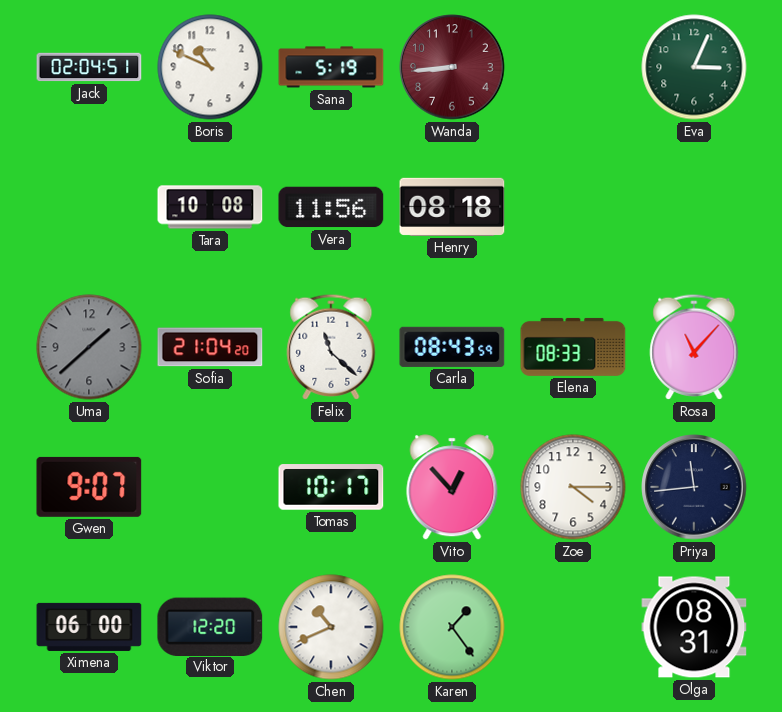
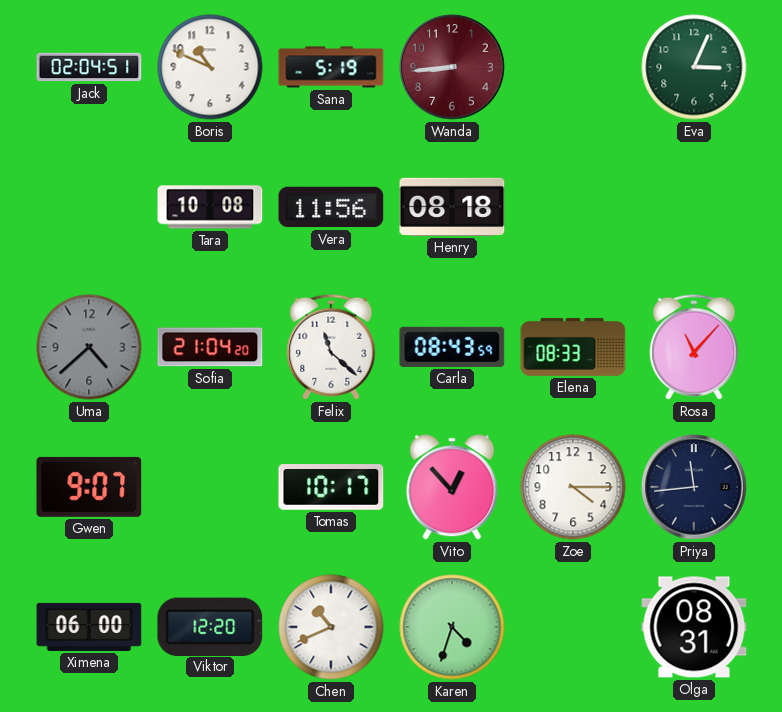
Uma: 1:38 -> 4:38
Karen: 1:24 -> 4:33
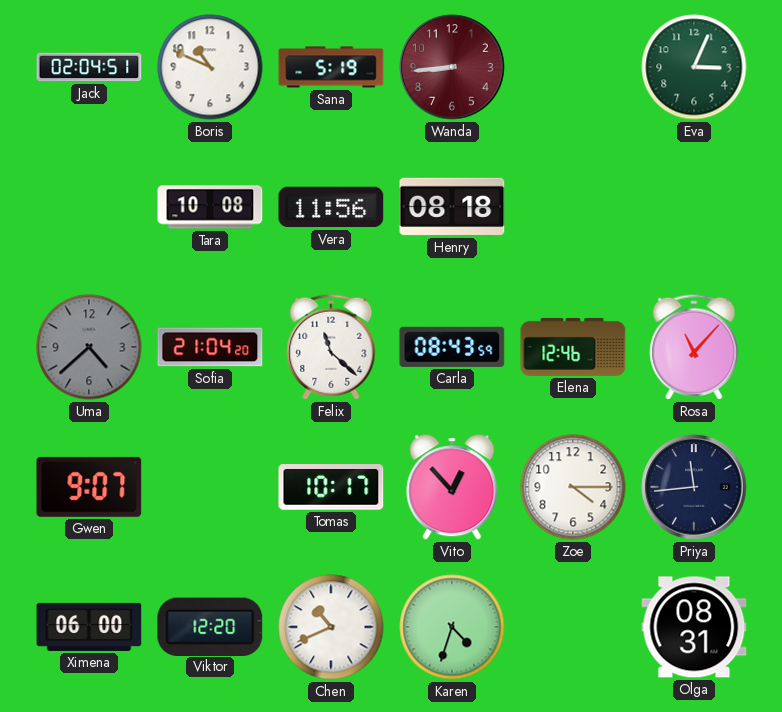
Elena: 08:33 -> 12:46
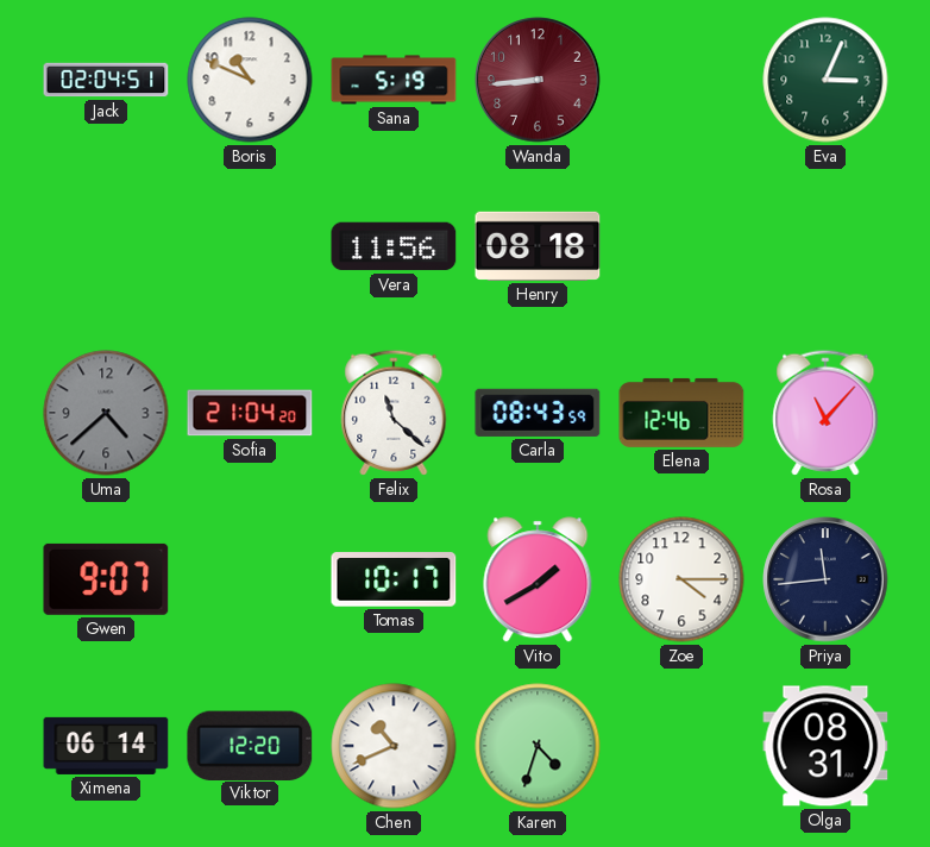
Tara: 10:08 -> none
Vito: 12:53 -> 1:40
Ximena: 06:00 -> 06:14
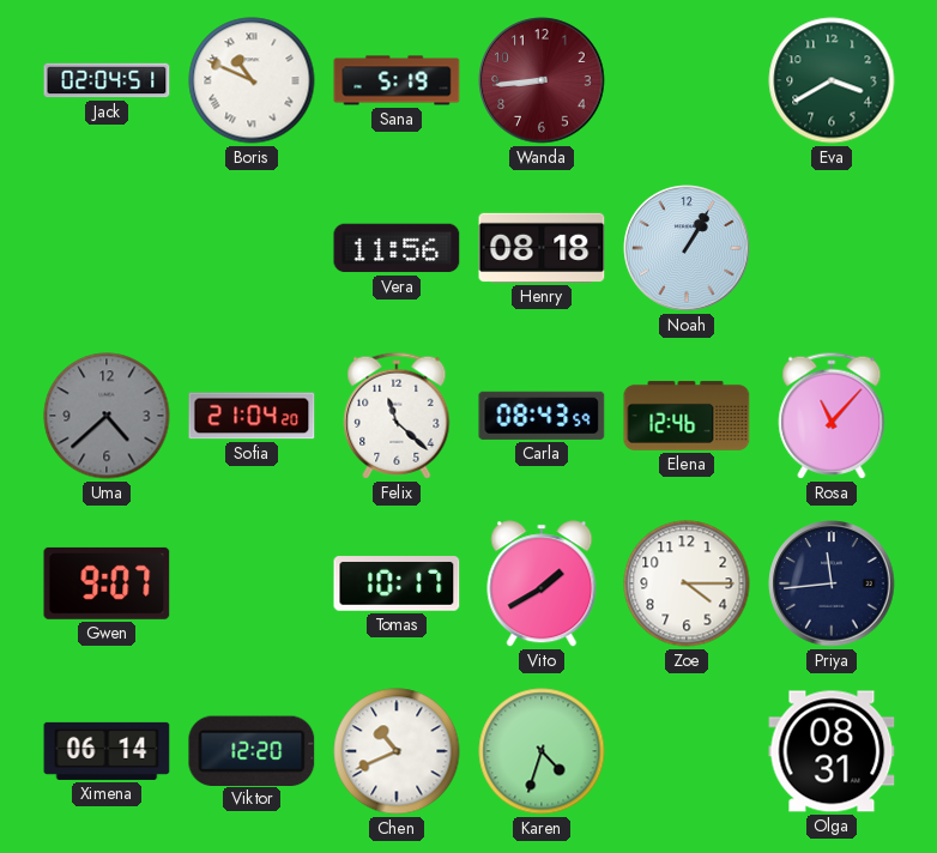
Boris numerals: Arabic -> Roman
Eva: 3:04 -> 3:40
Noah: none -> 1:05
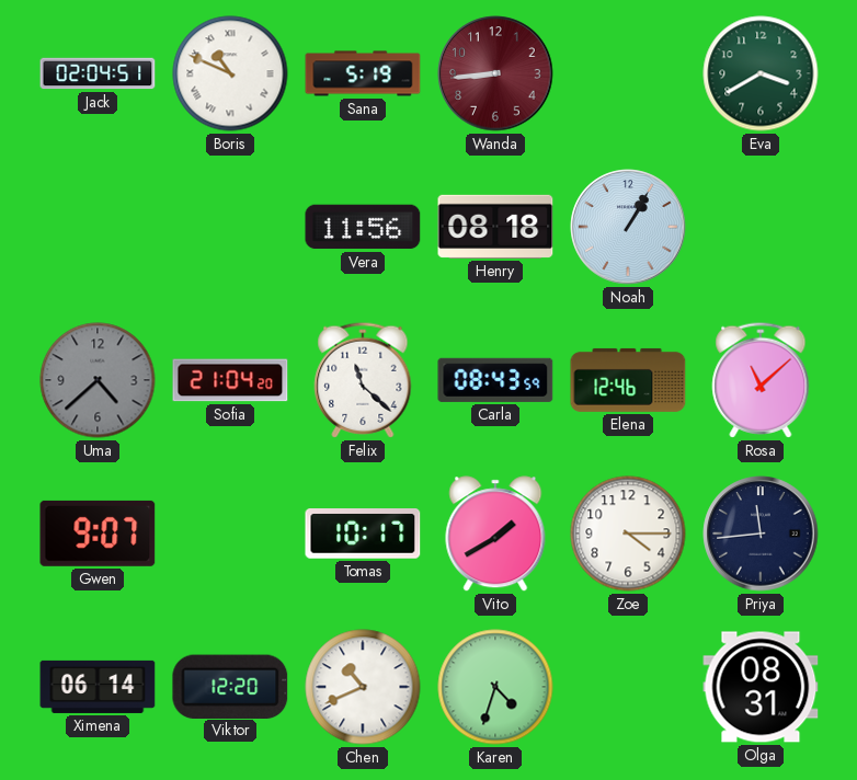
Rosa: 11:07 -> 11:08
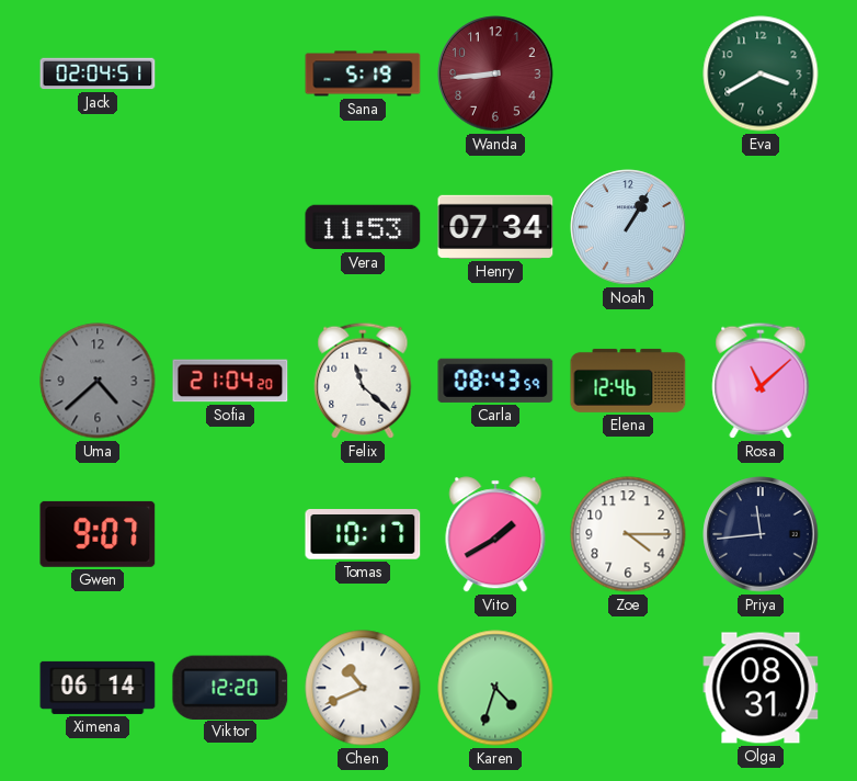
Boris: 10:49 -> none
Vera: 11:56 -> 11:53
Henry: 08:18 -> 07:34
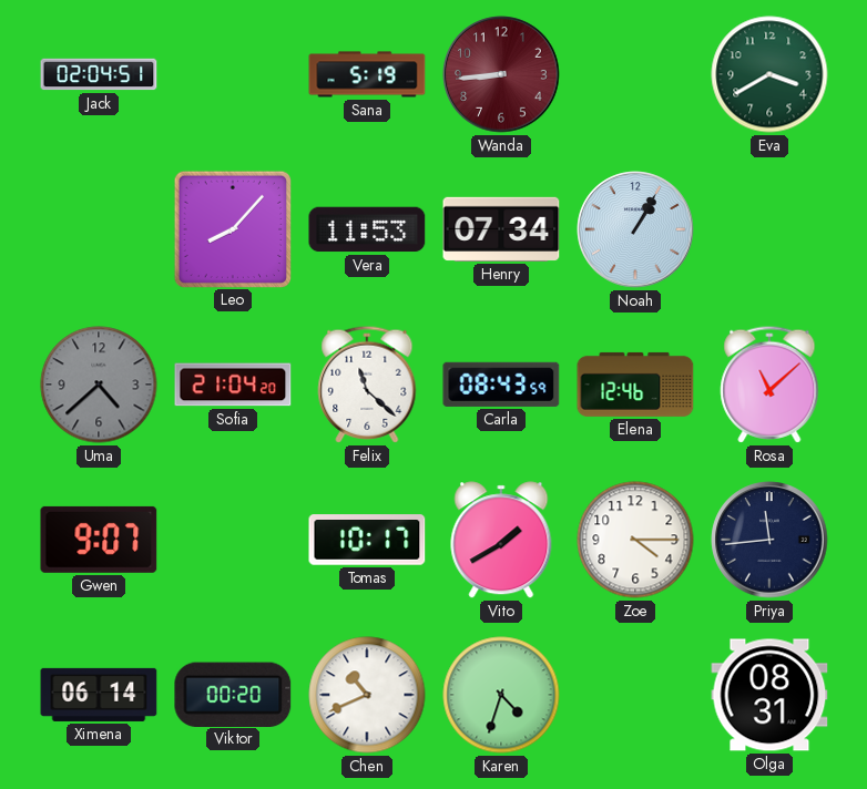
Leo: none -> 8:07
Viktor: 12:20 -> 00:20
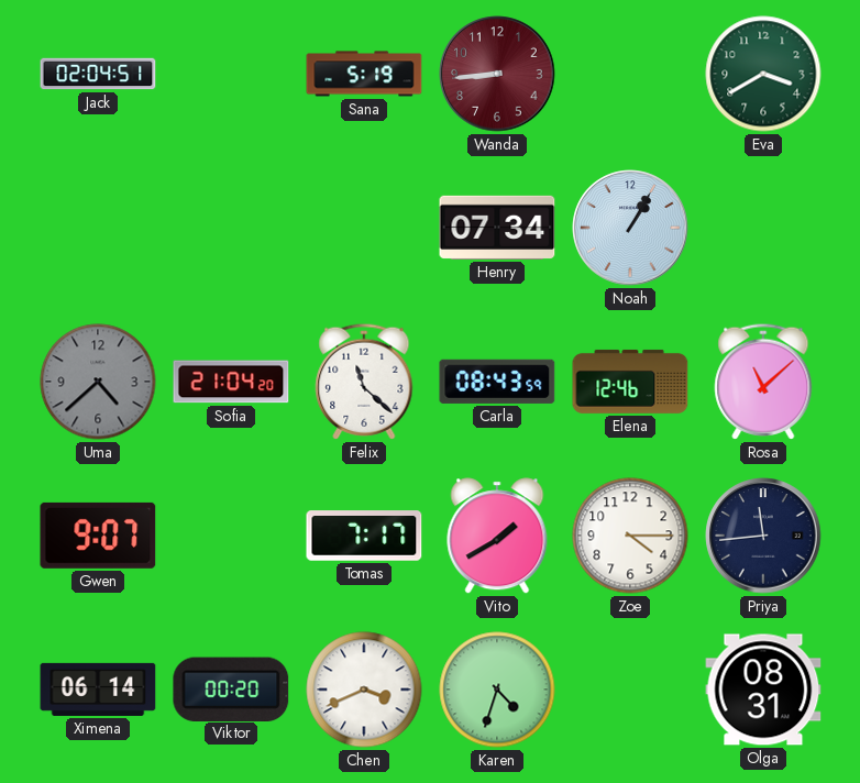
Leo: 8:07 -> none
Vera: 11:53 -> none
Tomas: 10:17 -> 7:17
Chen: 10:41 -> 3:41
